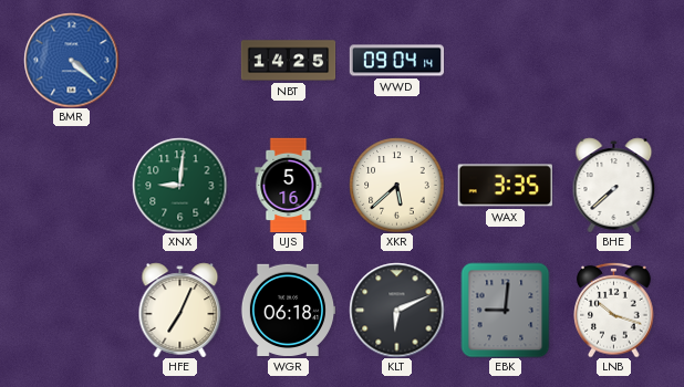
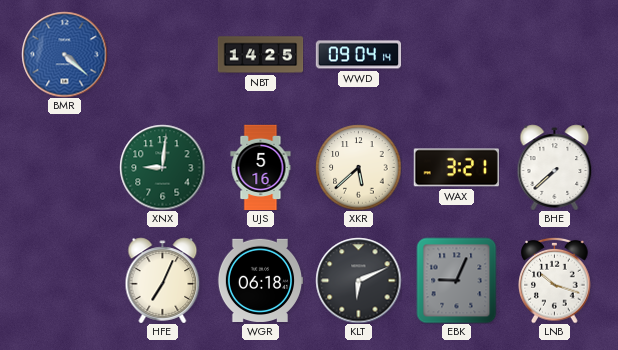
WAX: 3:35 -> 3:21
EBK: 9:01 -> 9:04
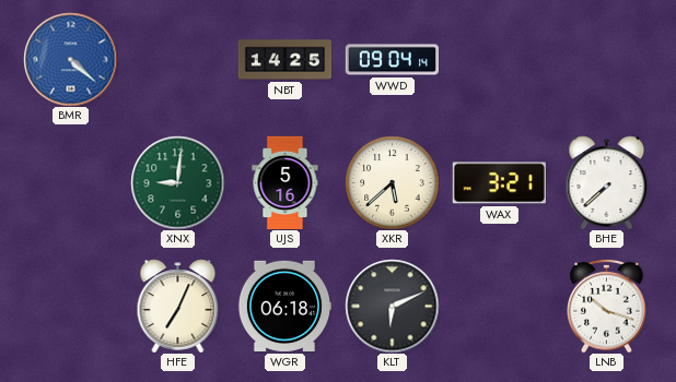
EBK: 9:04 -> none
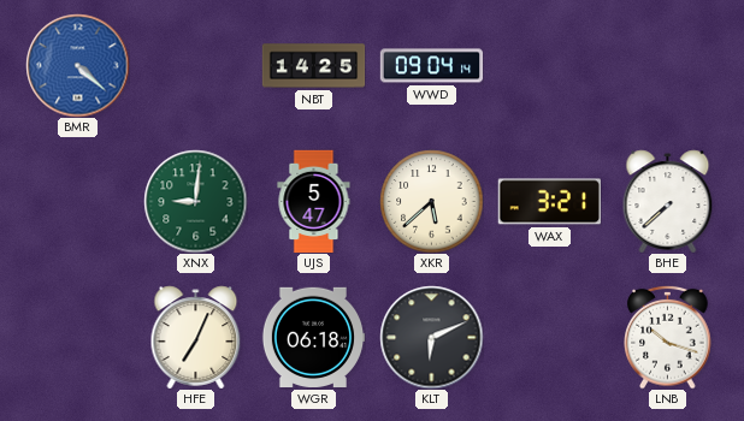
UJS: 5:16 -> 5:47
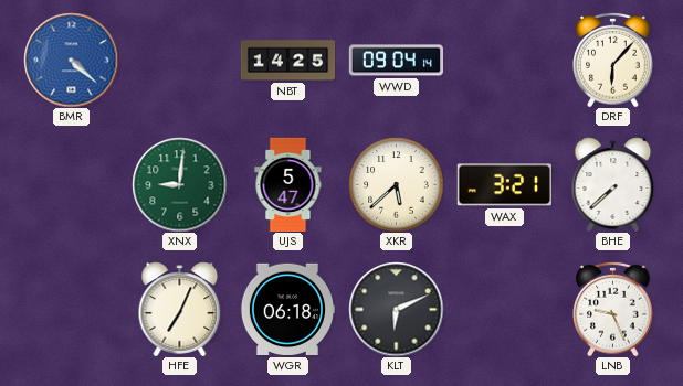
DRF: none -> 6:07
LNB: 10:18 -> 9:26
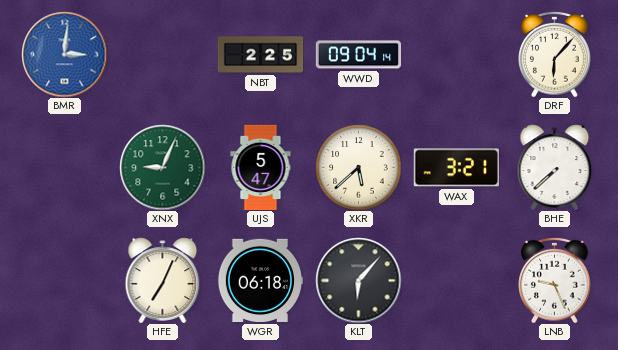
BMR: 4:22 -> 3:01
NBT: 14:25 -> 2:25
XNX: 9:01 -> 9:04
KLT: 6:11 -> 6:07
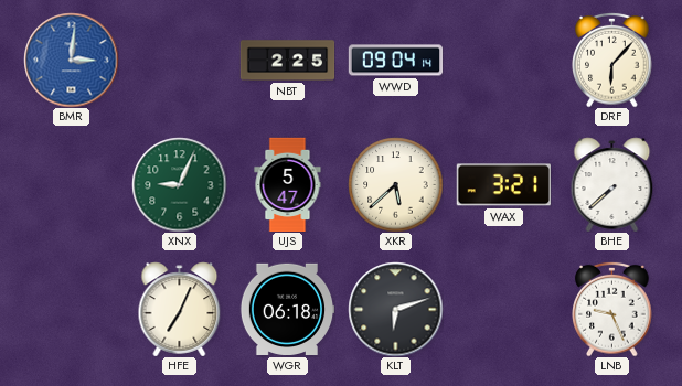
KLT: 6:07 -> 6:12
